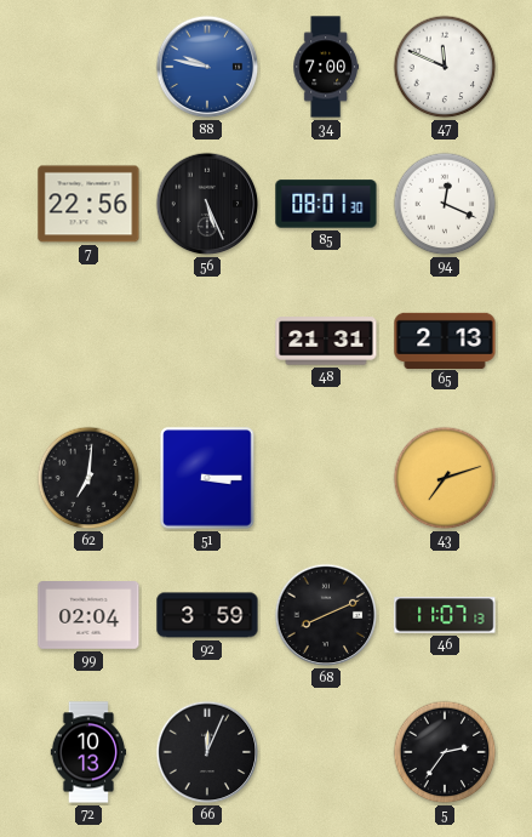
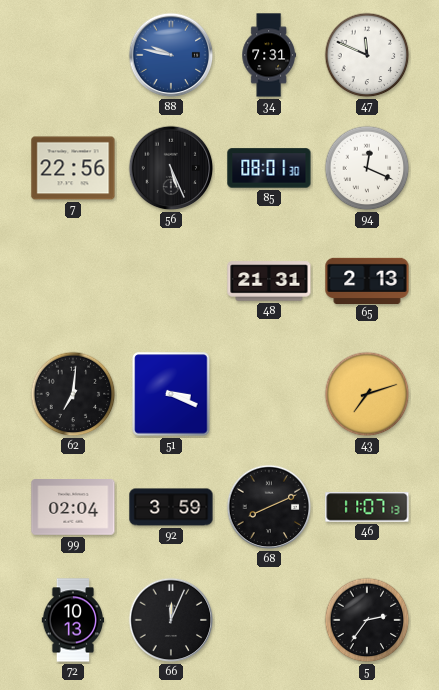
34: 7:00 -> 7:31
51: 3:15 -> 3:19
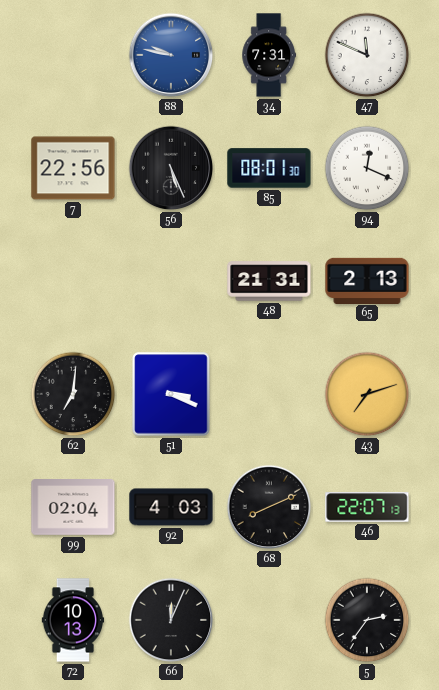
92: 3:59 -> 4:03
46: 11:07 -> 22:07
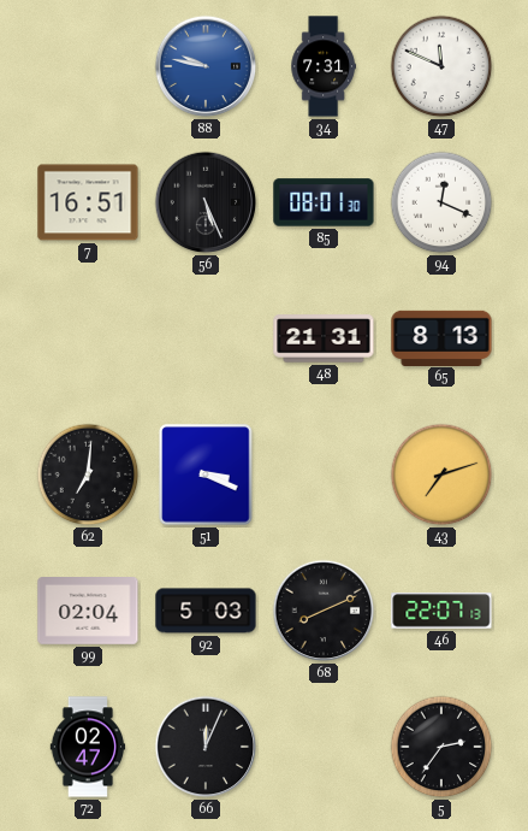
7: 22:56 -> 16:51
65: 2:13 -> 8:13
92: 4:03 -> 5:03
72: 10:13 -> 02:47
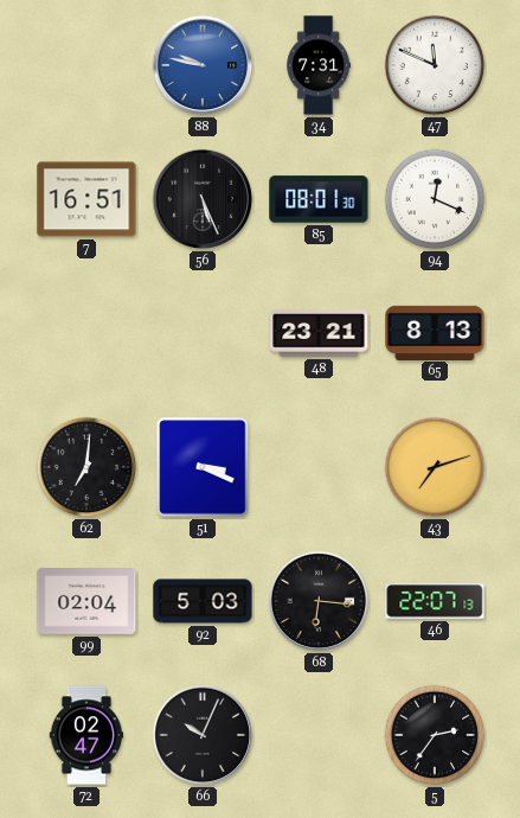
48: 21:31 -> 23:21
68: 8:11 -> 6:16
66: 12:04 -> 10:04
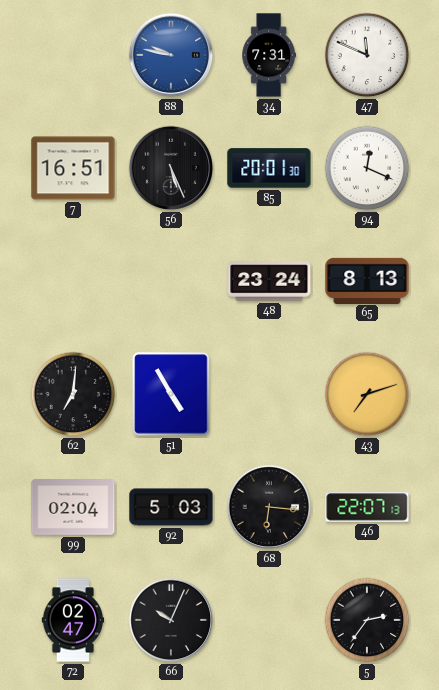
85: 08:01 -> 20:01
48: 23:21 -> 23:24
51: 3:19 -> 4:55
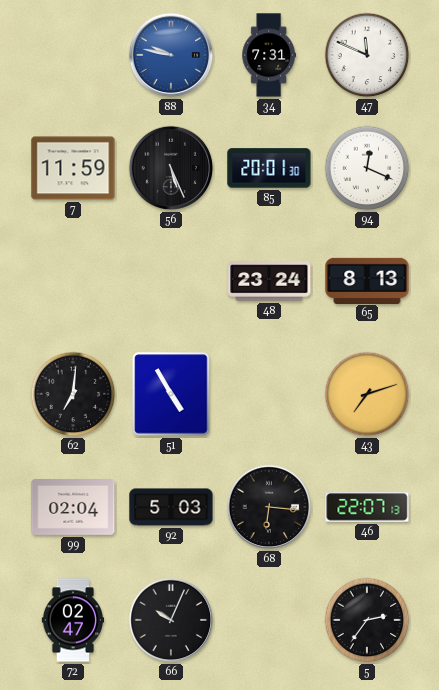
7: 16:51 -> 11:59
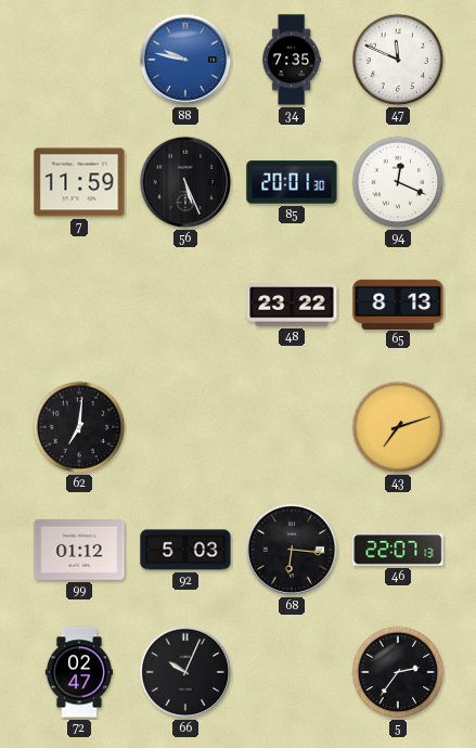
34: 7:31 -> 7:35
48: 23:24 -> 23:22
51: 4:55 -> none
99: 02:04 -> 01:12
